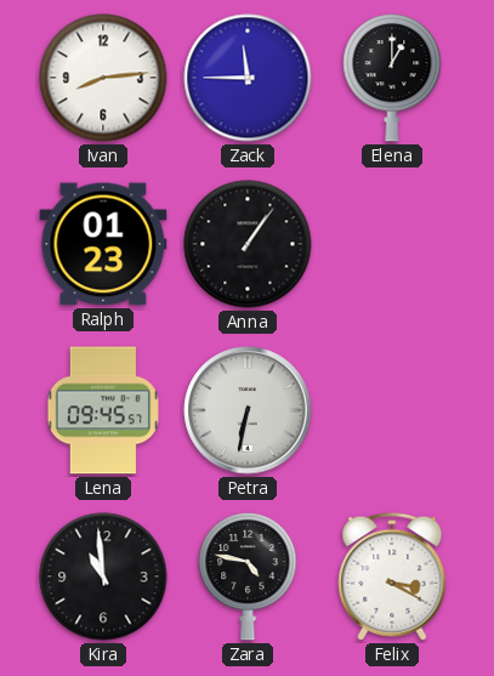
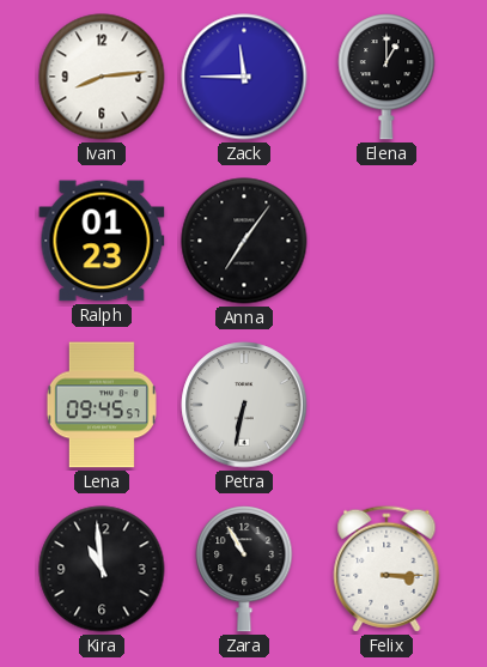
Anna: 1:06 -> 7:06
Zara: 4:47 -> 10:55
Felix: 3:20 -> 3:15
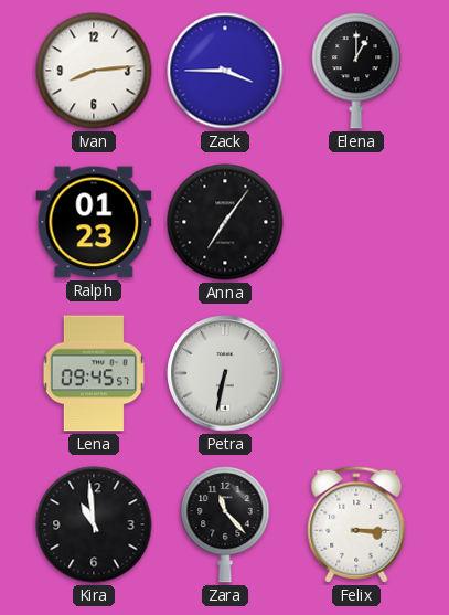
Zack: 11:45 -> 3:45
Zara: 10:55 -> 11:23
